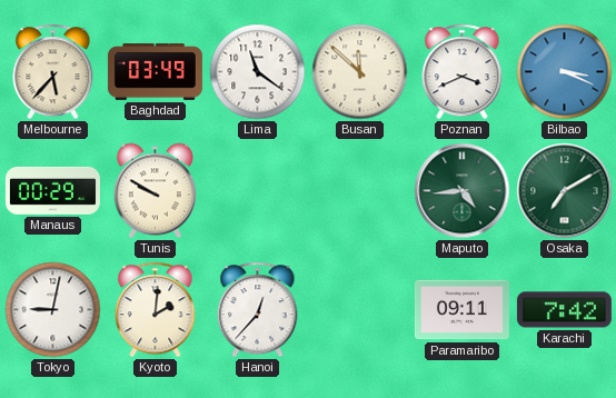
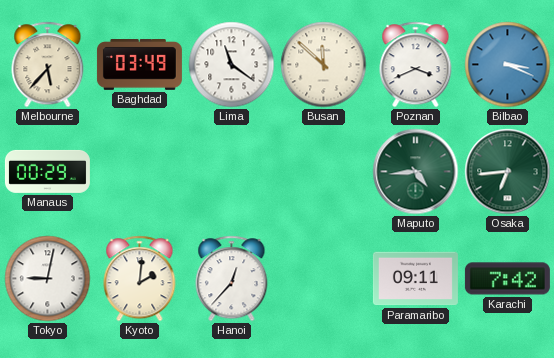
Tunis: 9:50 -> none
Osaka: 7:10 -> 6:44
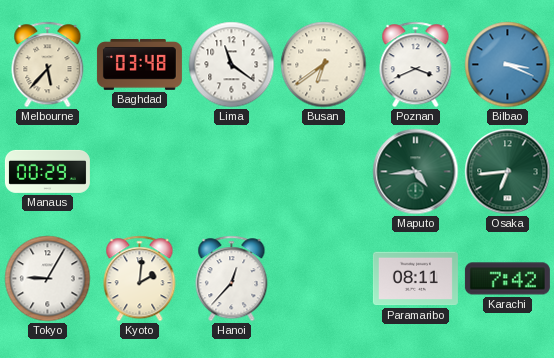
Baghdad: 03:49 -> 03:48
Busan: 11:52 -> 6:39
Tokyo: 9:02 -> 9:05
Paramaribo: 09:11 -> 08:11
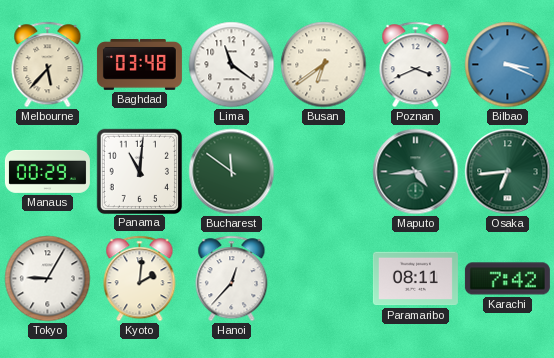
Panama: none -> 11:01
Bucharest: none -> 11:51
